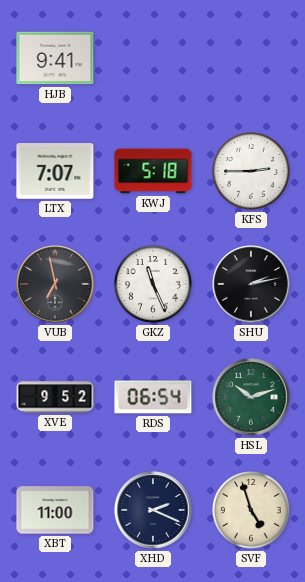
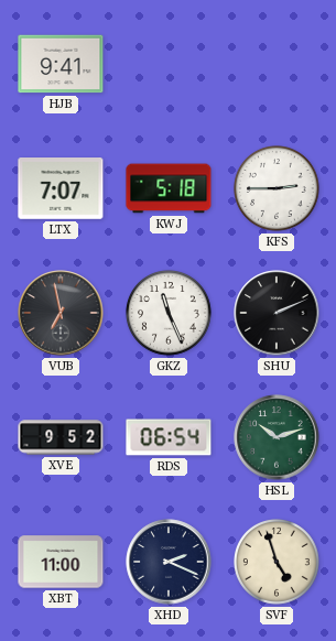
SHU: 2:13 -> 2:11
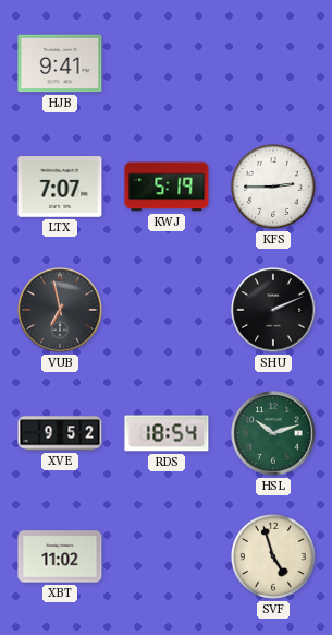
KWJ: 5:18 -> 5:19
GKZ: 11:26 -> none
RDS: 06:54 -> 18:54
XBT: 11:00 -> 11:02
XHD: 2:19 -> none
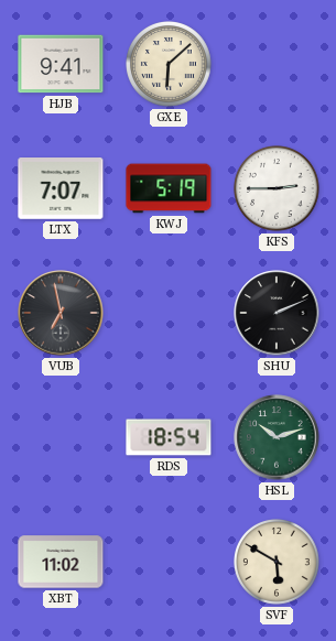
GXE: none -> 6:08
XVE: 9:52 -> none
SVF: 4:57 -> 5:50
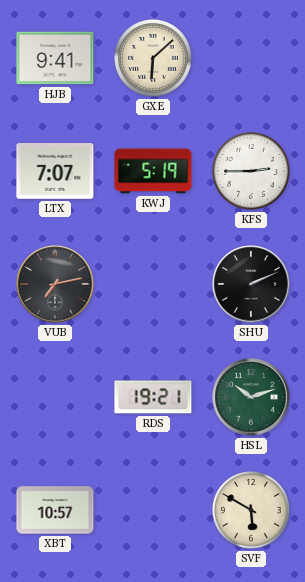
VUB: 6:58 -> 7:13
RDS: 18:54 -> 19:21
XBT: 11:02 -> 10:57
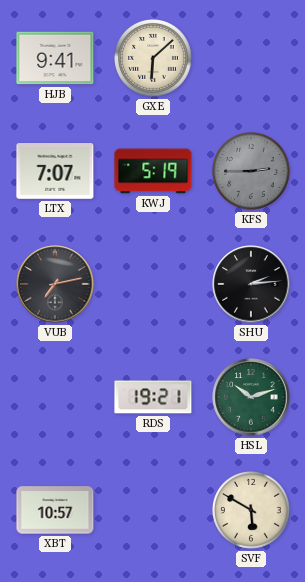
KFS dial: white -> grey
SHU: 2:11 -> 2:14
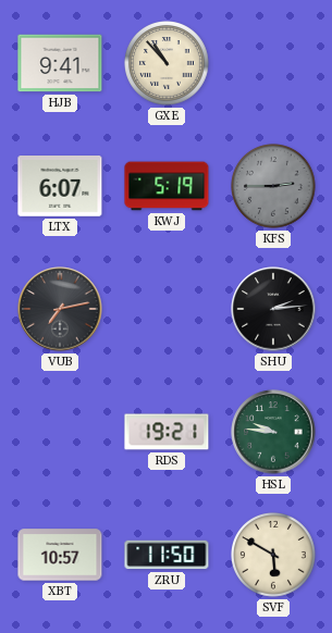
GXE: 6:08 -> 10:53
LTX: 7:07 -> 6:07
HSL: 10:12 -> 9:46
ZRU: none -> 11:50
